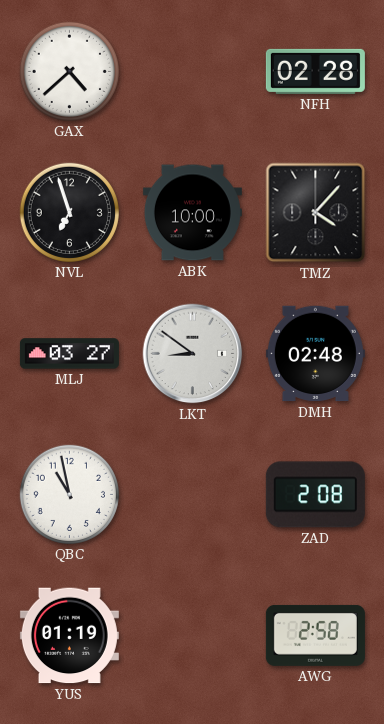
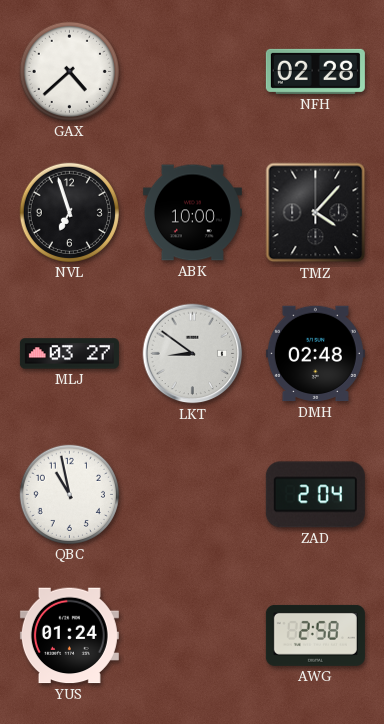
ZAD: 2:08 -> 2:04
YUS: 01:19 -> 01:24
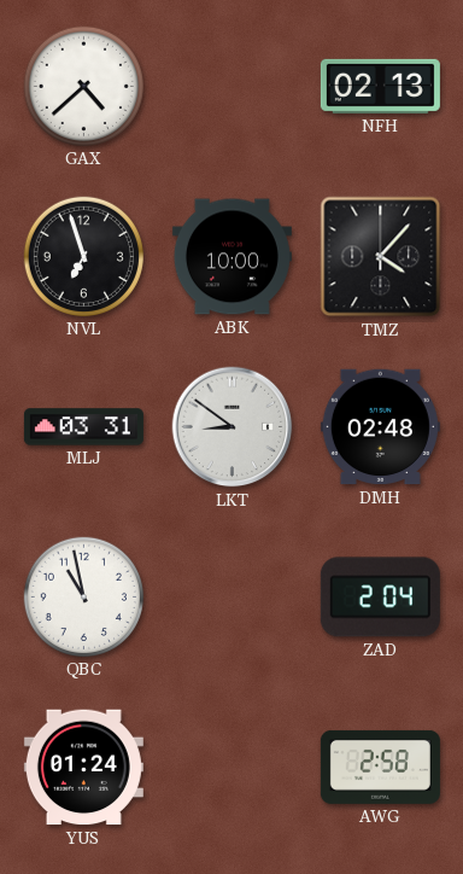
NFH: 02:28 -> 02:13
MLJ: 03:27 -> 03:31
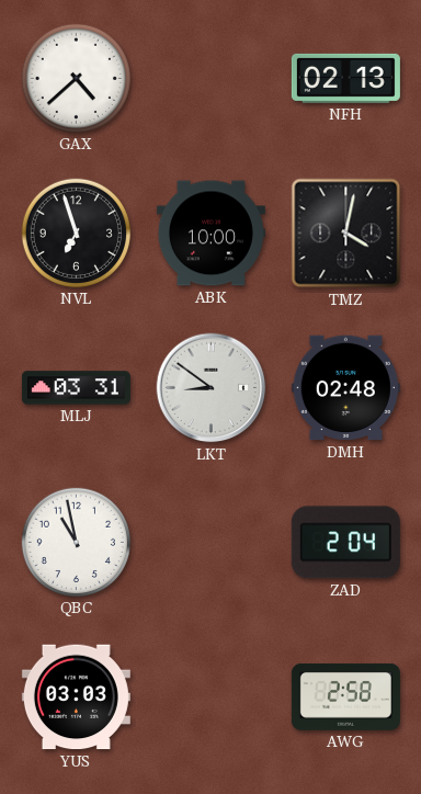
TMZ: 4:07 -> 4:02
YUS: 01:24 -> 03:03
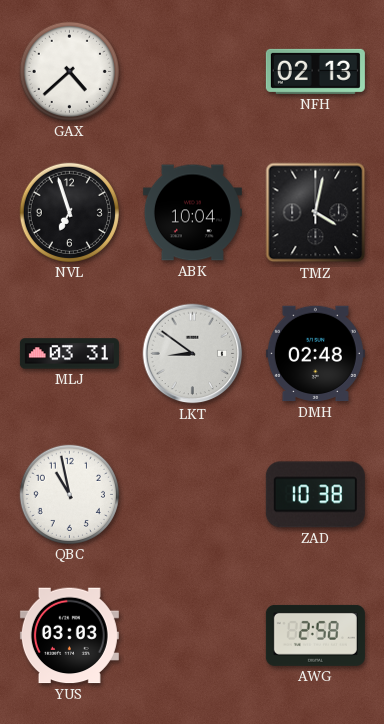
ABK: 10:00 -> 10:04
ZAD: 2:04 -> 10:38
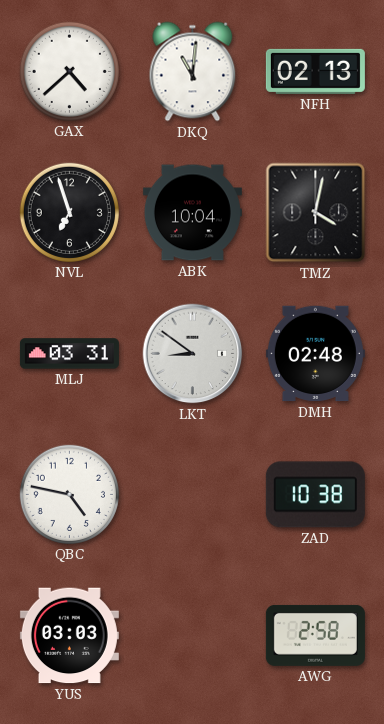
DKQ: none -> 11:01
QBC: 10:58 -> 4:47
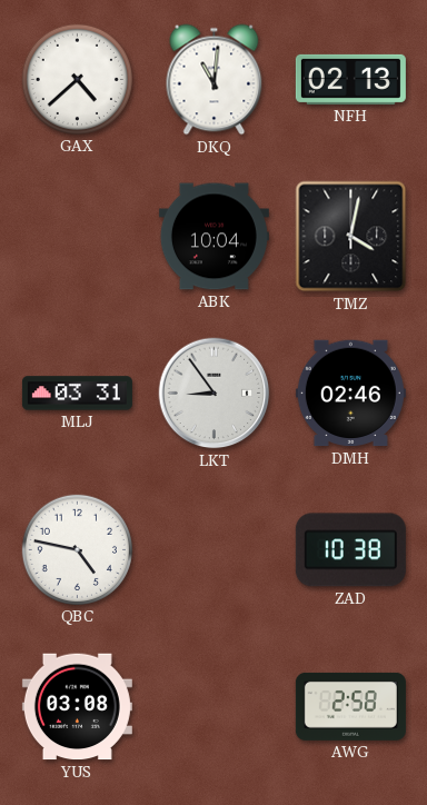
NVL: 6:57 -> none
LKT: 8:51 -> 8:54
DMH: 02:48 -> 02:46
YUS: 03:03 -> 03:08
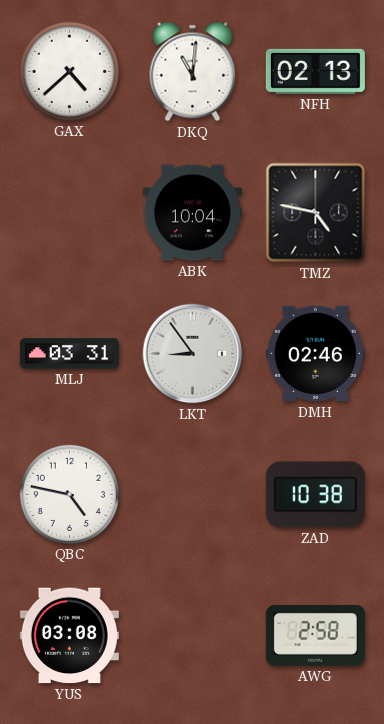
TMZ: 4:02 -> 4:47
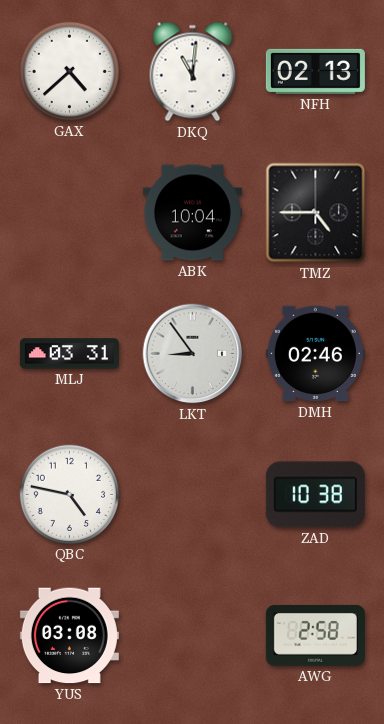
TMZ: 4:47 -> 4:45
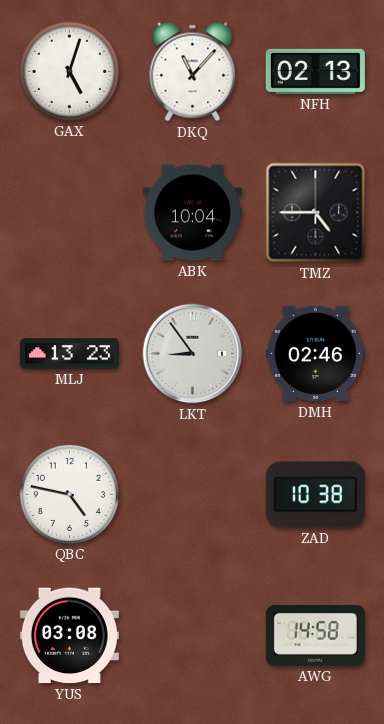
GAX: 4:38 -> 5:03
DKQ: 11:01 -> 11:07
MLJ: 03:31 -> 13:23
AWG: 2:58 -> 14:58
